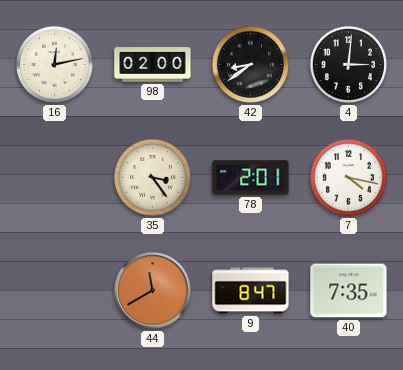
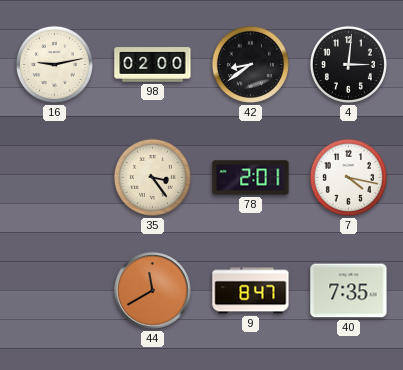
16: 12:13 -> 9:13
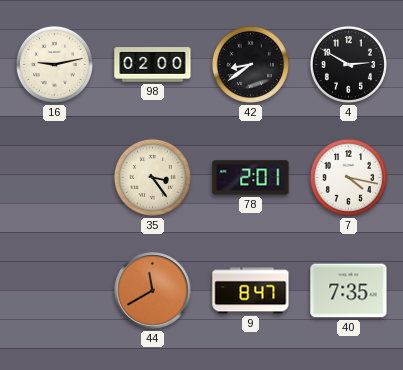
4: 3:01 -> 2:50
